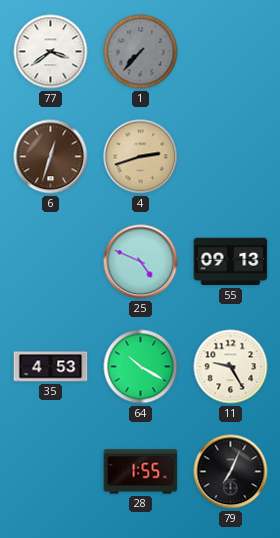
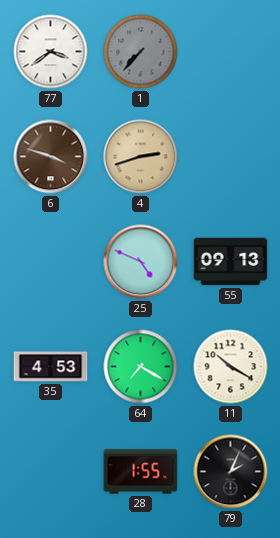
6: 12:33 -> 3:48
64: 10:20 -> 7:20
11: 9:25 -> 10:20
79: 7:04 -> 2:04
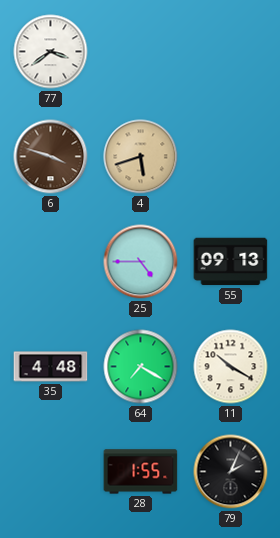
1: 7:37 -> none
4: 2:42 -> 5:42
25: 4:49 -> 4:45
35: 4:53 -> 4:48
